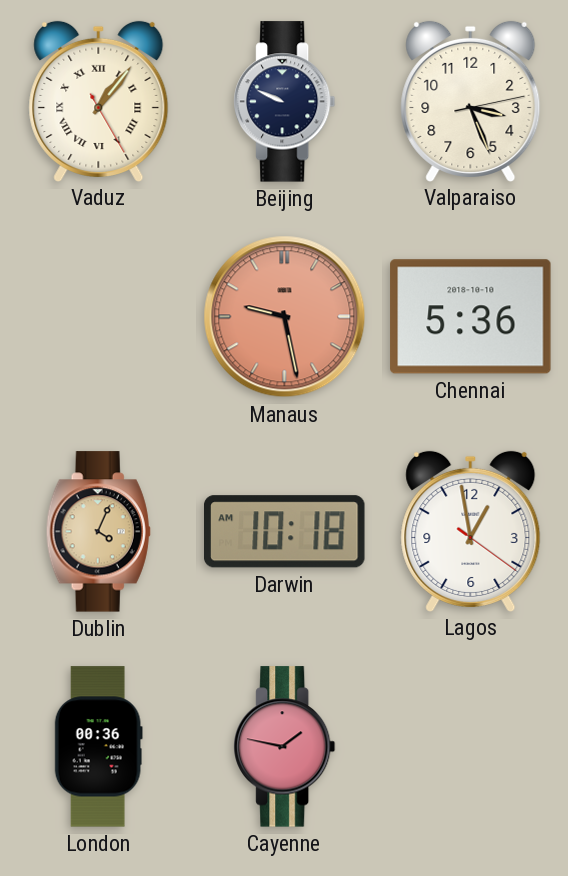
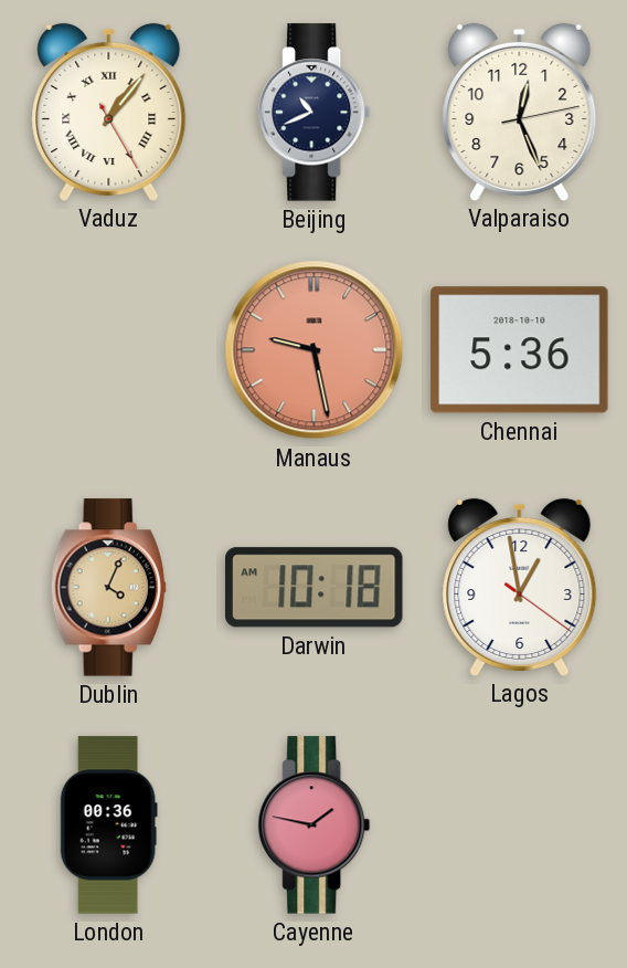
Beijing: 9:49 -> 10:41
Valparaiso: 3:26 -> 12:26
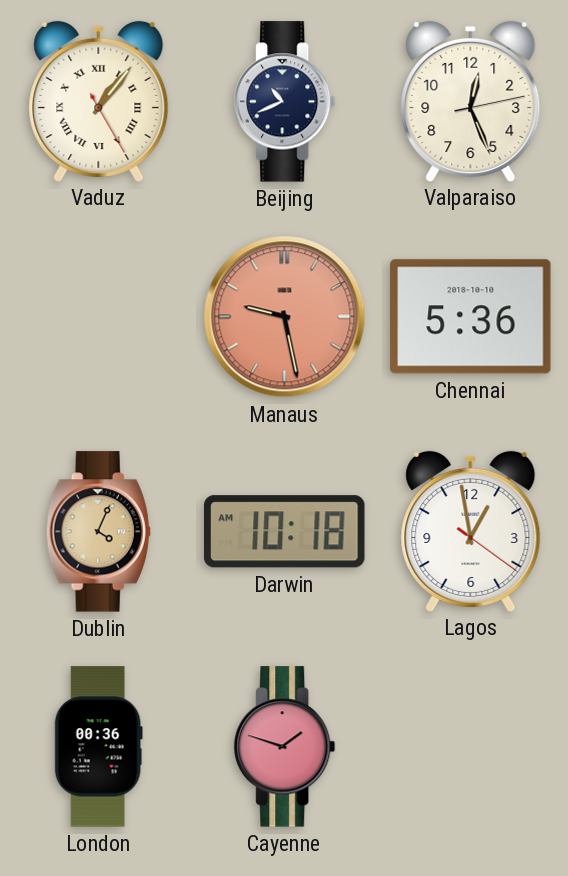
Cayenne: 1:47 -> 1:48
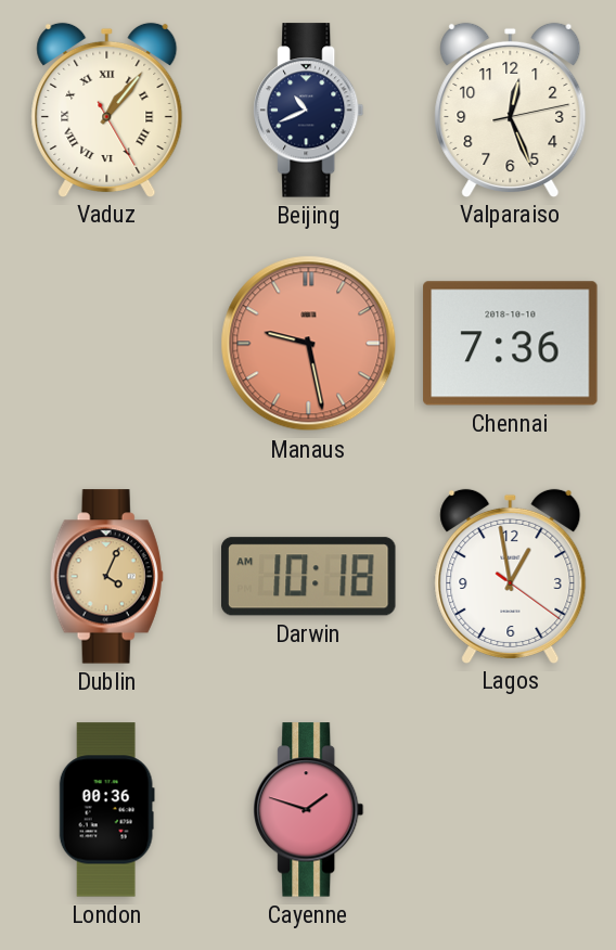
Chennai: 5:36 -> 7:36
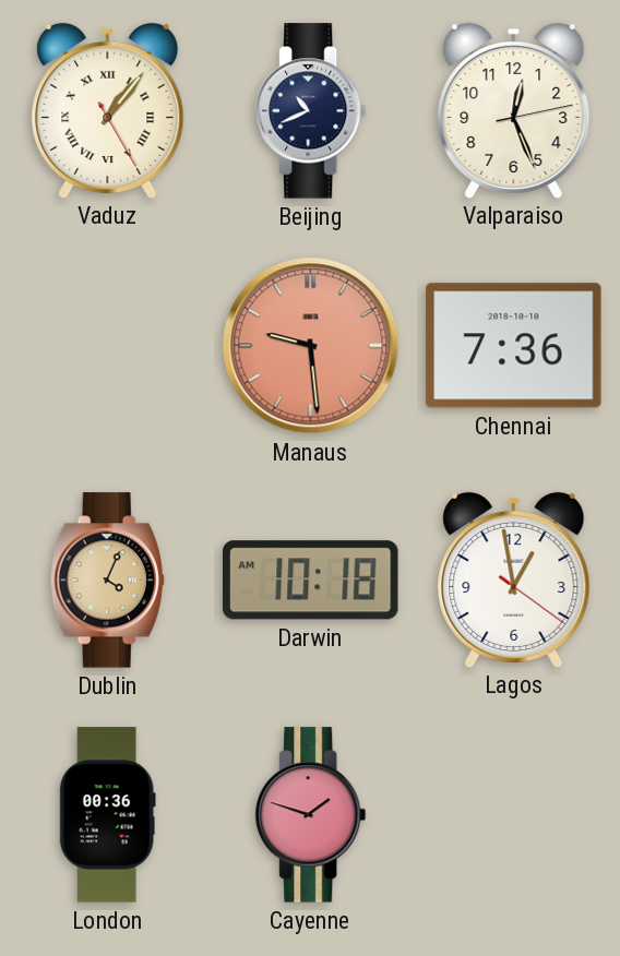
Manaus: 9:28 -> 9:29
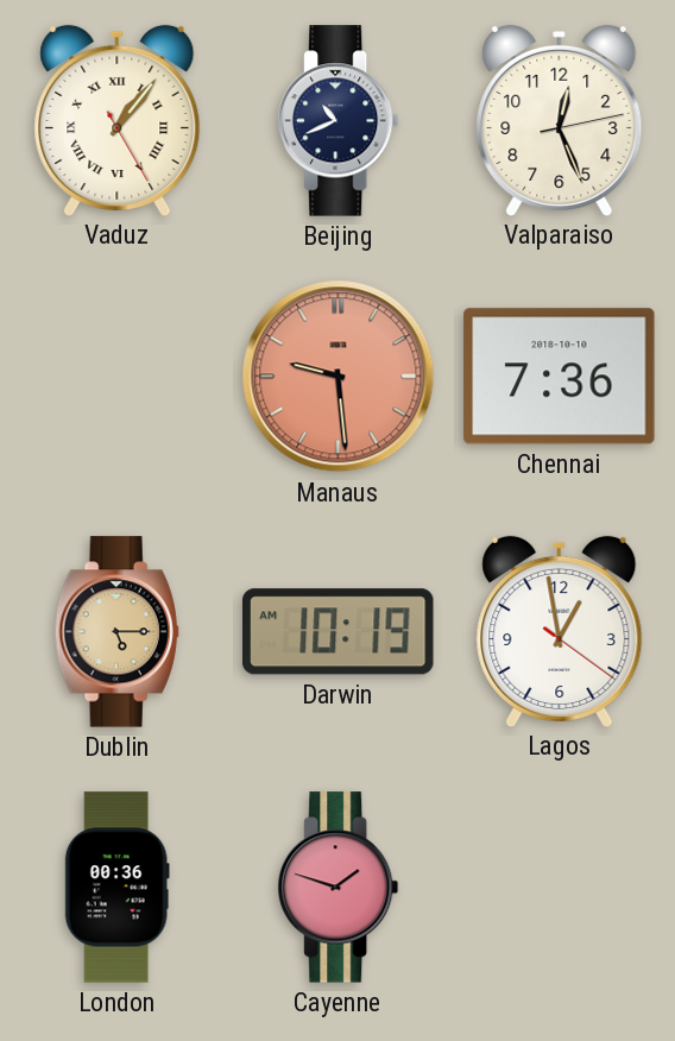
Dublin: 4:04 -> 5:15
Darwin: 10:18 -> 10:19
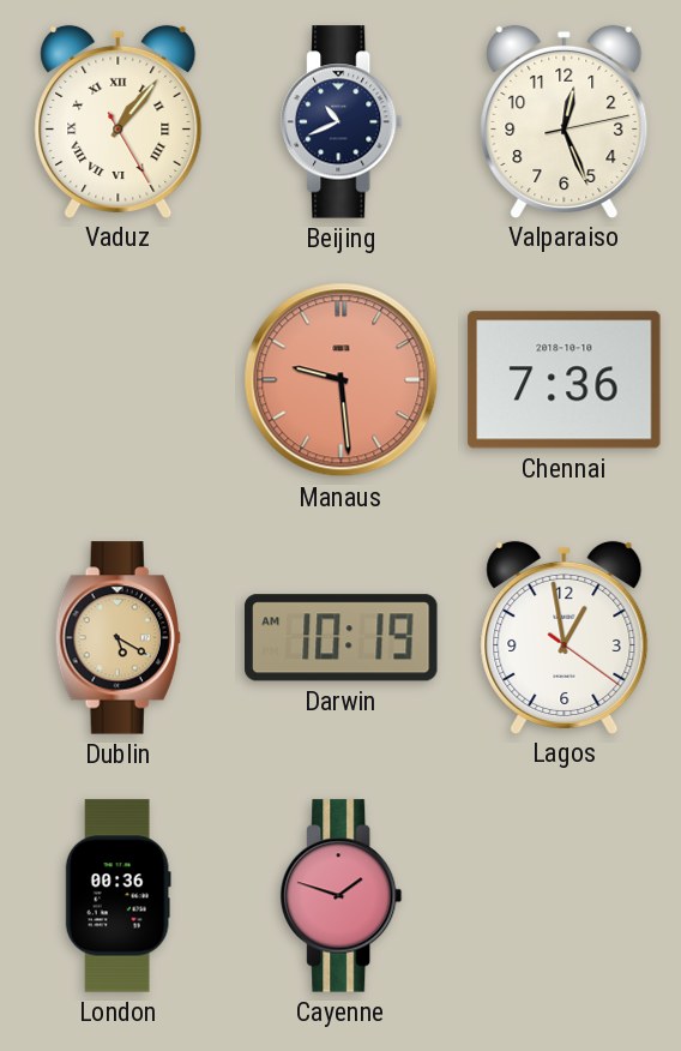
Dublin: 5:15 -> 5:20
